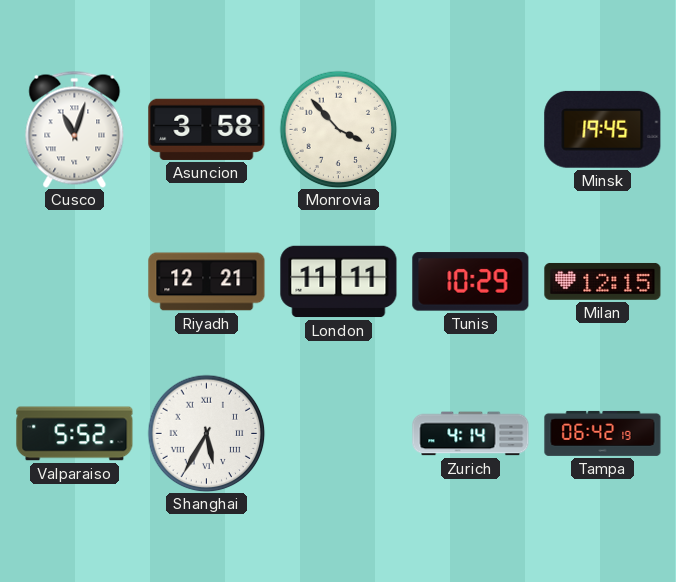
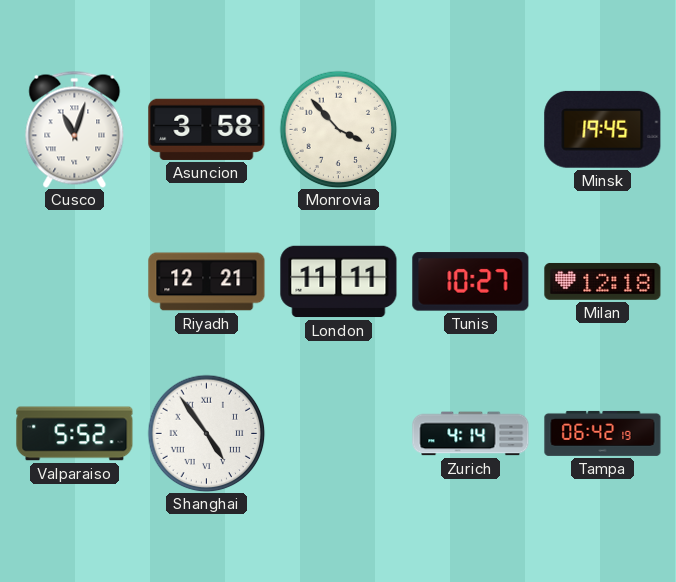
Tunis: 10:29 -> 10:27
Milan: 12:15 -> 12:18
Shanghai: 5:35 -> 4:54
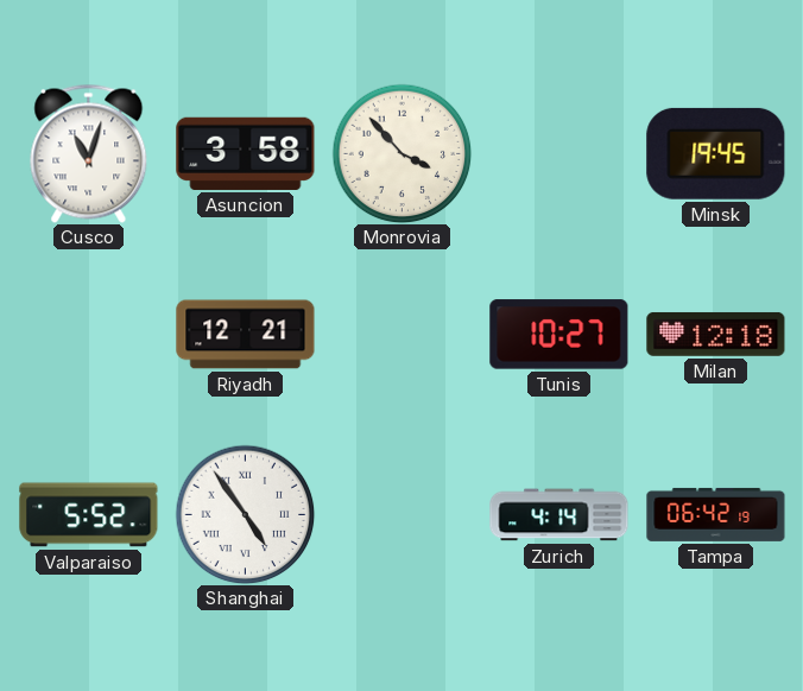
London: 11:11 -> none
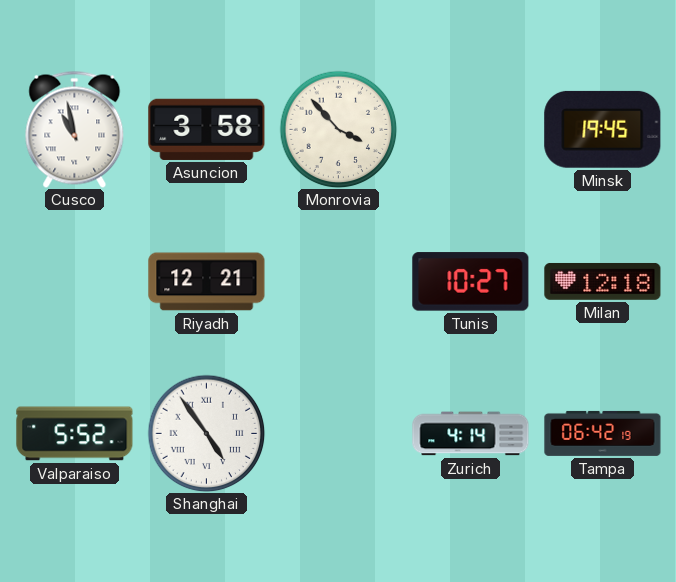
Cusco: 11:03 -> 10:58
